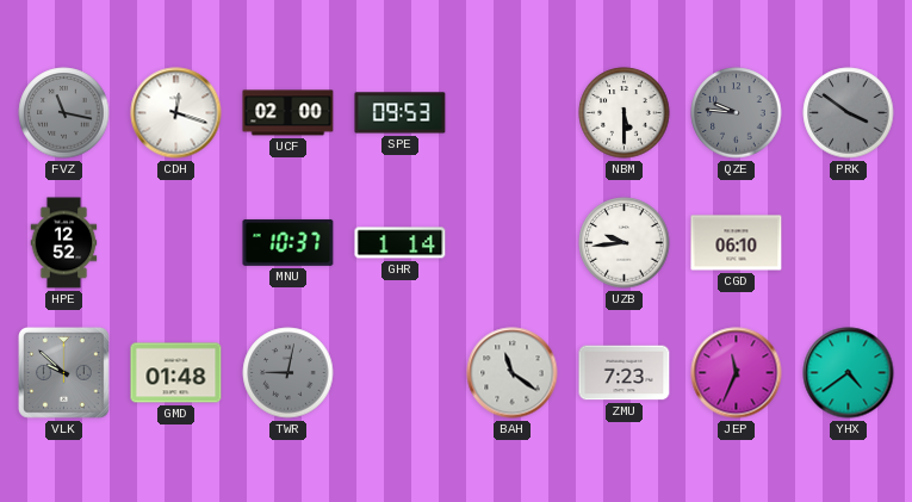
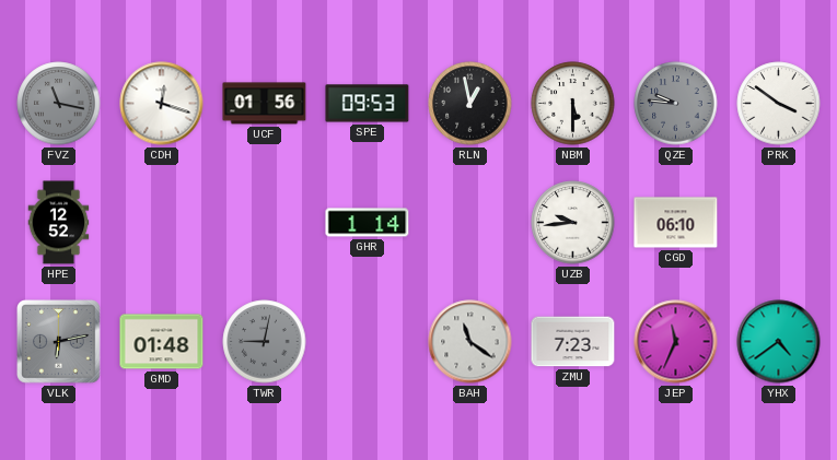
UCF: 02:00 -> 01:56
RLN: none -> 12:58
PRK dial: grey -> white
MNU: 10:37 -> none
VLK: 9:52 -> 6:13
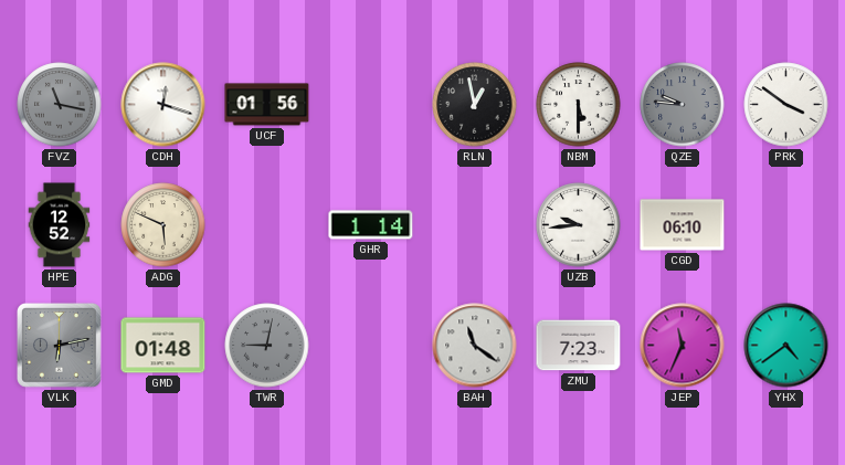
SPE: 09:53 -> none
ADG: none -> 5:49
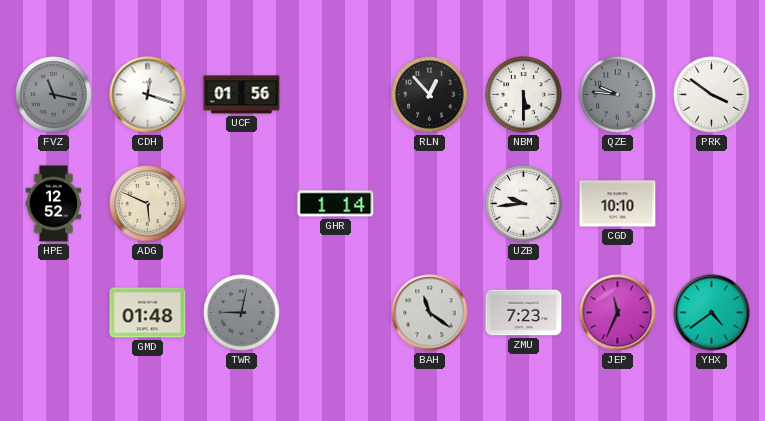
RLN: 12:58 -> 12:53
CGD: 06:10 -> 10:10
VLK: 6:13 -> none
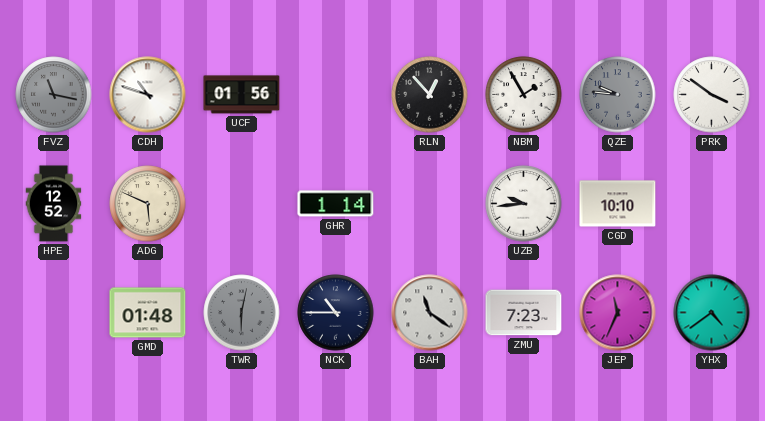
CDH: 12:18 -> 10:48
NBM: 5:30 -> 1:55
TWR: 9:02 -> 6:02
NCK: none -> 10:45
